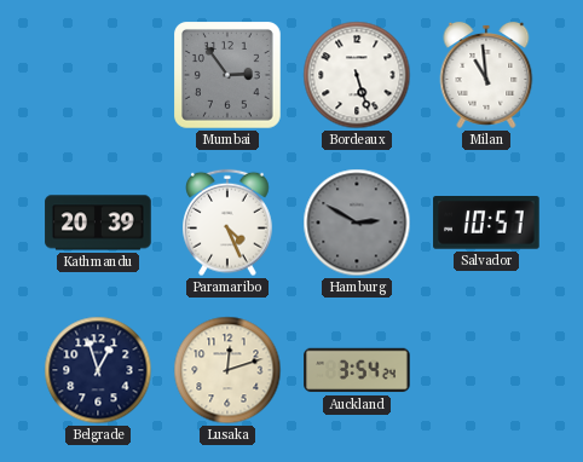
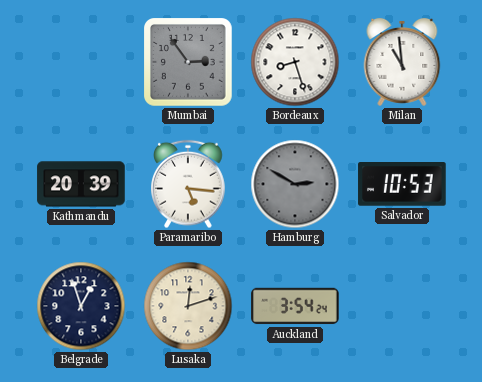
Bordeaux: 5:27 -> 8:27
Paramaribo: 4:26 -> 5:16
Salvador: 10:57 -> 10:53
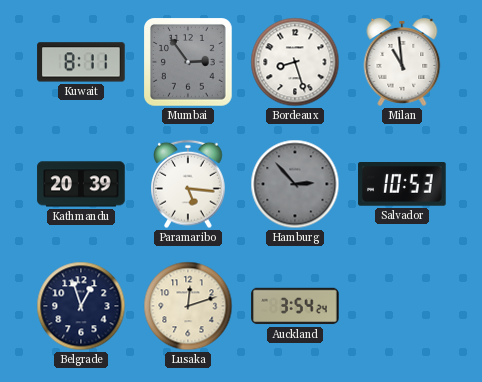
Kuwait: none -> 8:11
Hamburg: 2:50 -> 2:53
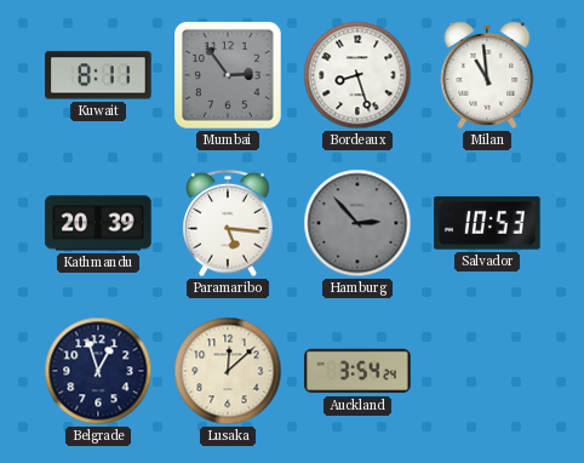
Lusaka: 12:12 -> 12:08
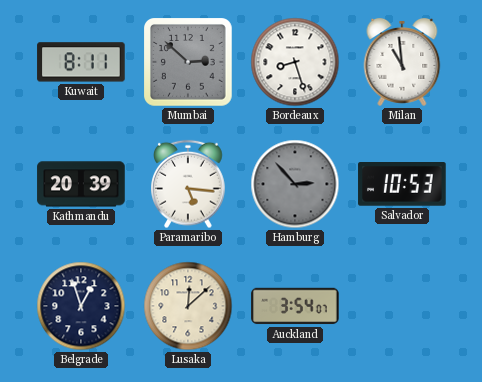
Mumbai: 2:54 -> 2:52
Auckland: 3:54:24 -> 3:54:07
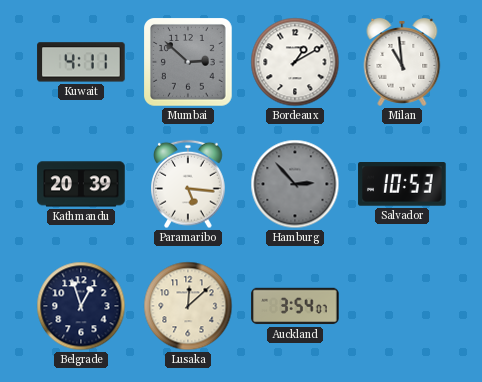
Kuwait: 8:11 -> 4:11
Bordeaux: 8:27 -> 1:10
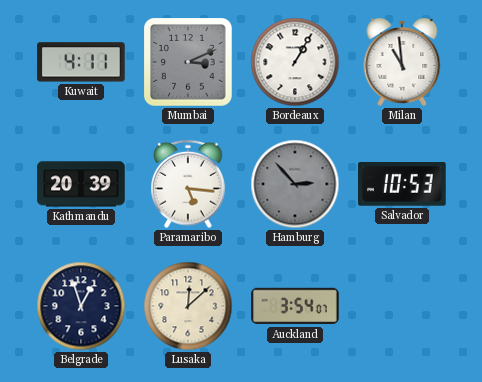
Mumbai: 2:52 -> 3:11
Bordeaux: 1:10 -> 1:05
